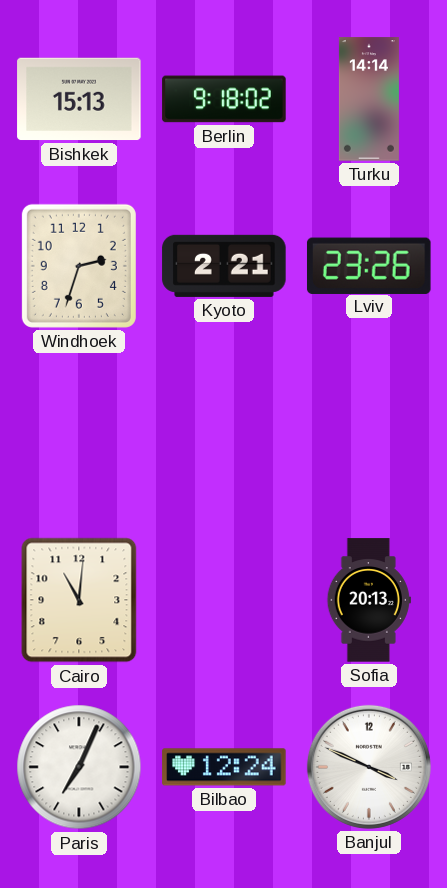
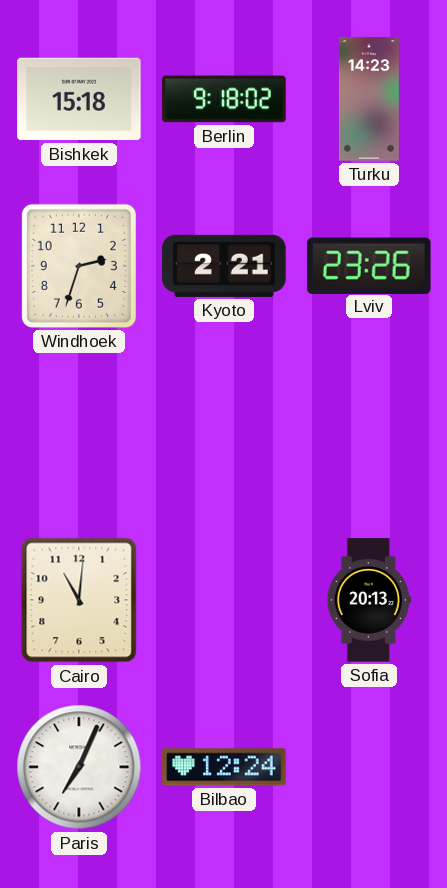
Bishkek: 15:13 -> 15:18
Turku: 14:14 -> 14:23
Banjul: 3:49 -> none
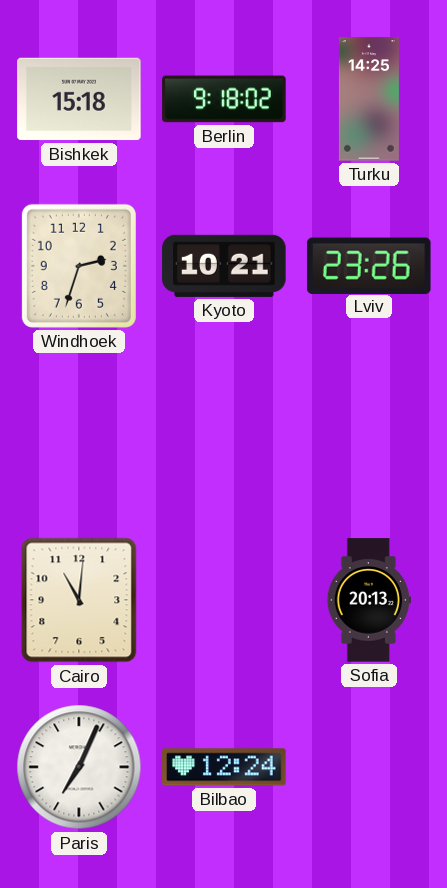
Turku: 14:23 -> 14:25
Kyoto: 2:21 -> 10:21
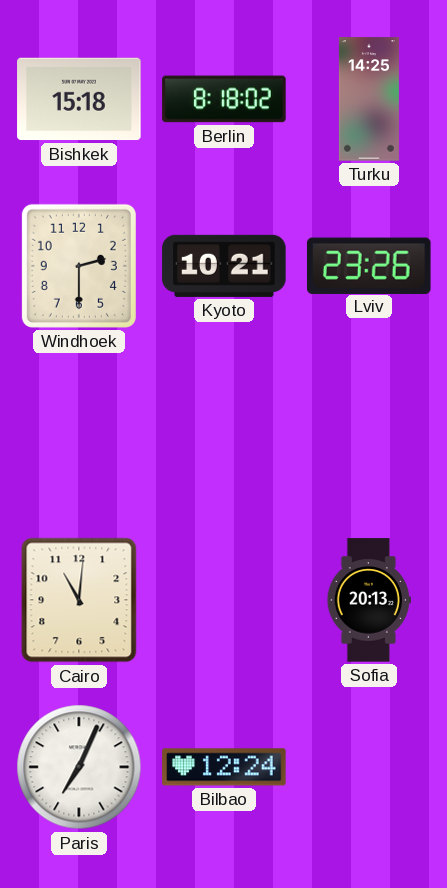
Berlin: 9:18 -> 8:18
Windhoek: 2:33 -> 2:30
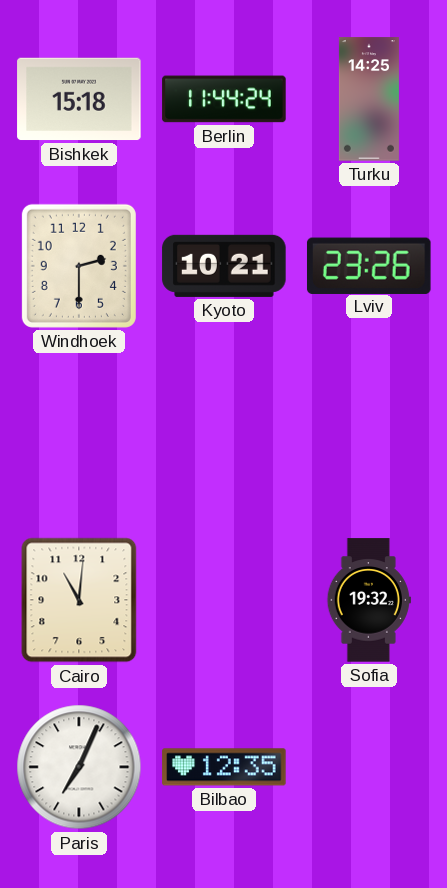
Berlin: 8:18 -> 11:44
Sofia: 20:13 -> 19:32
Bilbao: 12:24 -> 12:35
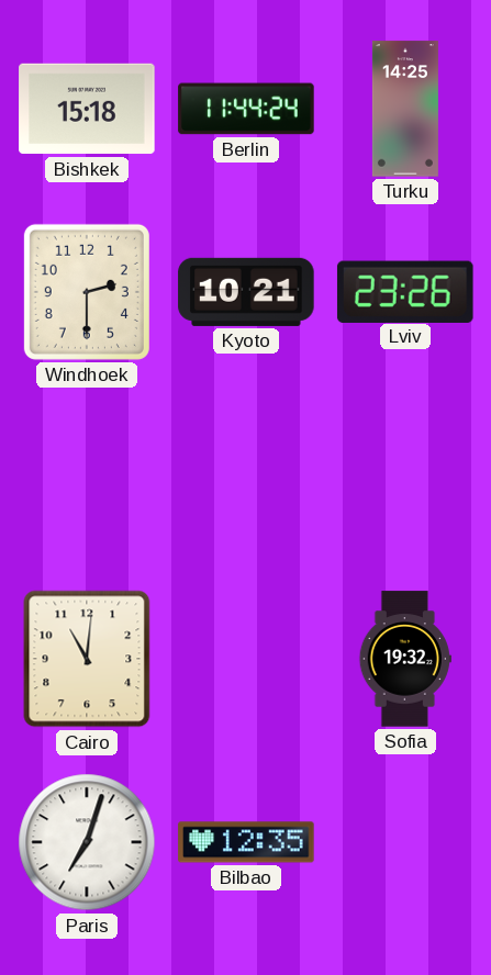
Paris: 7:04 -> 7:03
